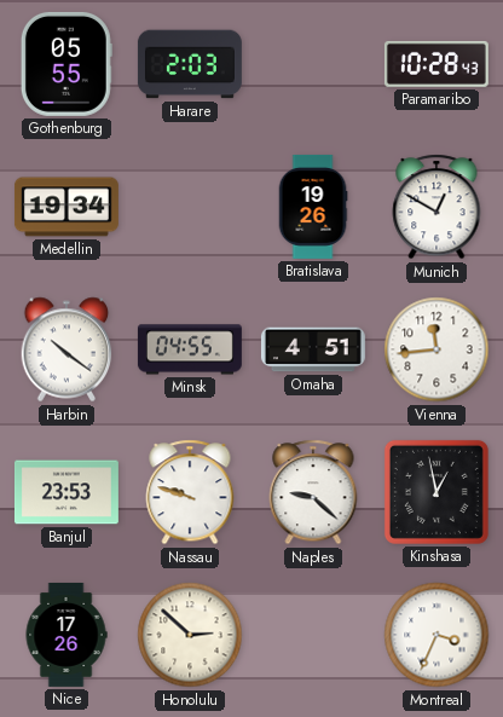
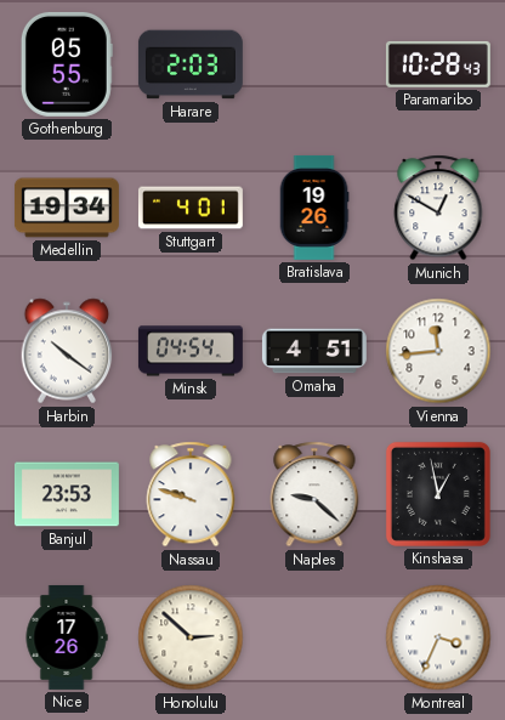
Stuttgart: none -> 4:01
Minsk: 04:55 -> 04:54
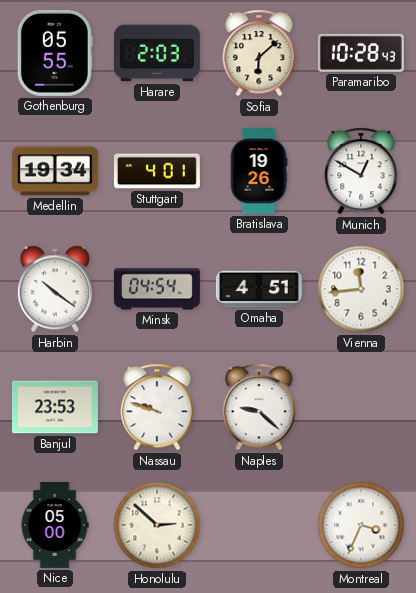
Sofia: none -> 6:08
Kinshasa: 12:58 -> none
Nice: 17:26 -> 05:00
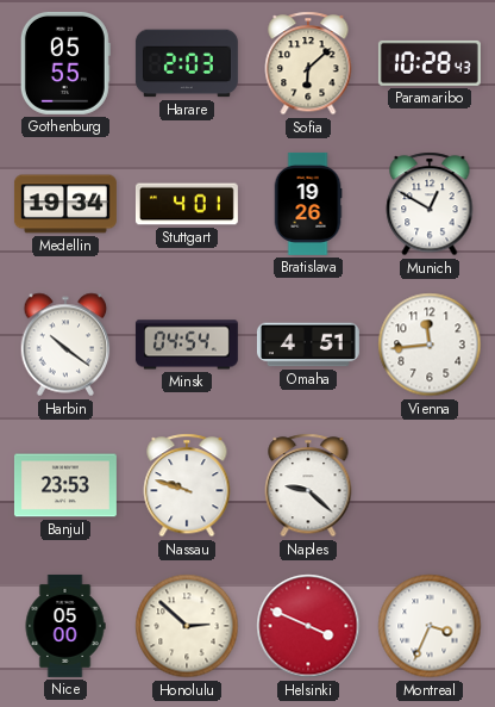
Helsinki: none -> 3:49
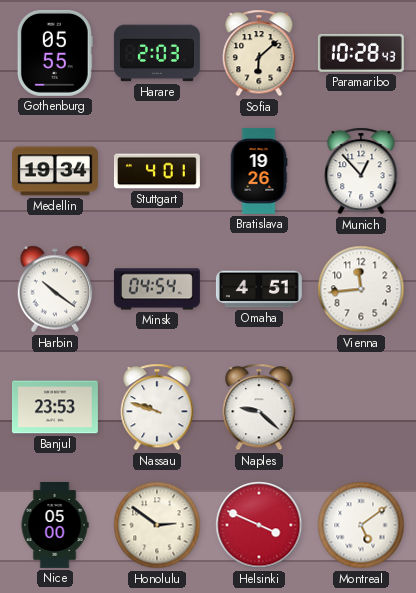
Munich: 12:50 -> 12:53
Honolulu: 2:52 -> 2:51
Montreal: 3:34 -> 5:09
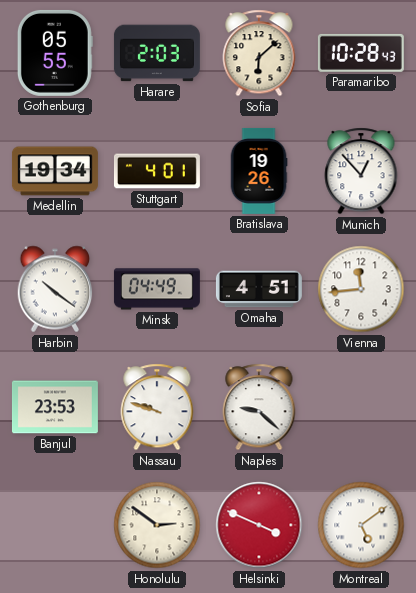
Minsk: 04:54 -> 04:49
Nice: 05:00 -> none
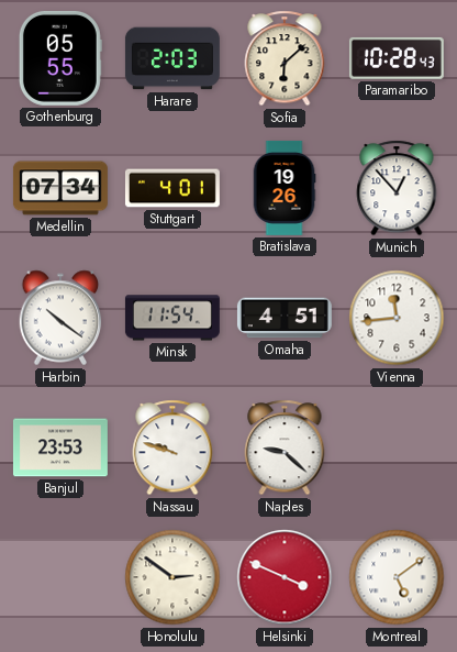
Medellin: 19:34 -> 07:34
Minsk: 04:49 -> 11:54
